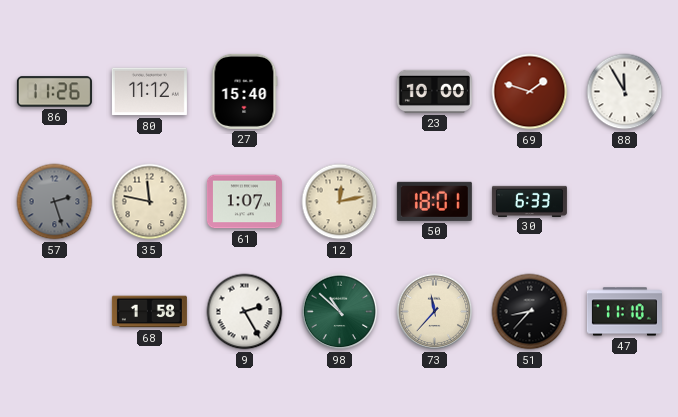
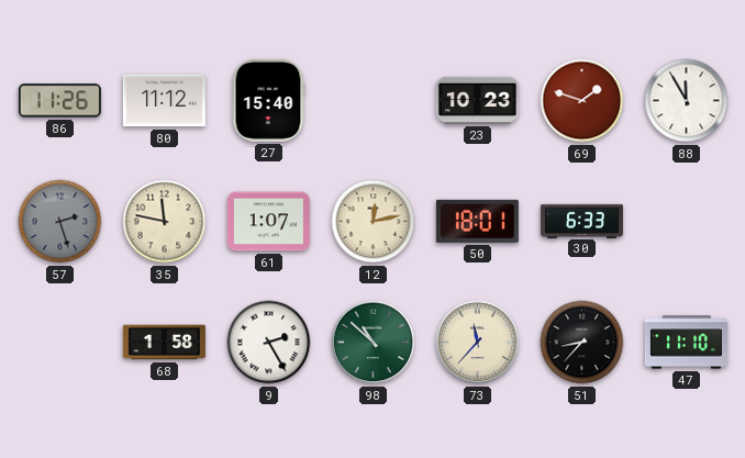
23: 10:00 -> 10:23
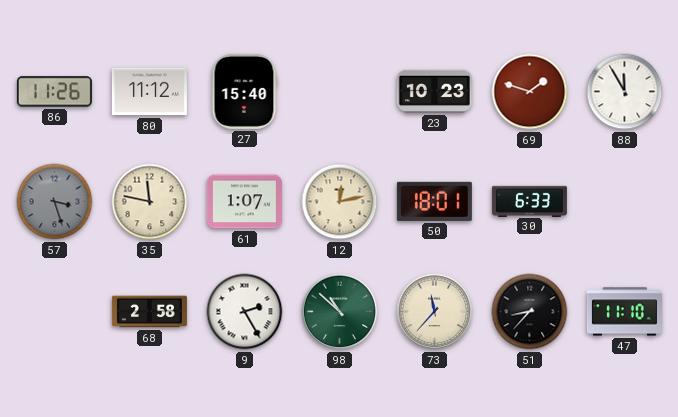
57: 2:27 -> 3:27
68: 1:58 -> 2:58
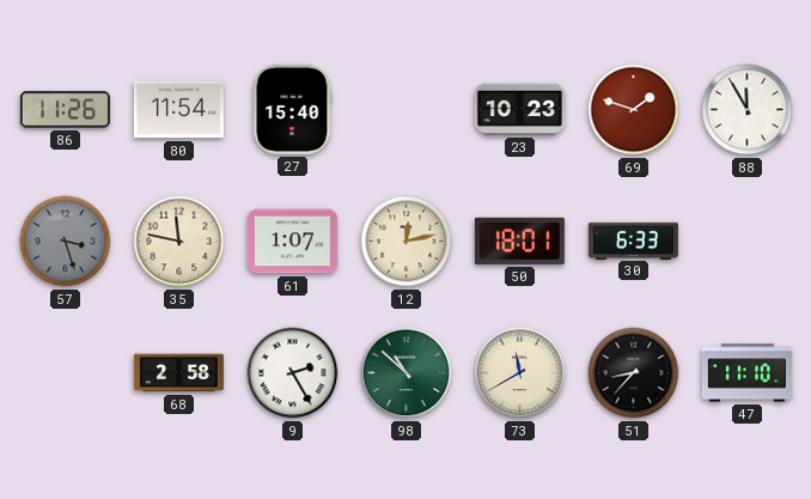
80: 11:12 -> 11:54
73: 11:37 -> 11:40
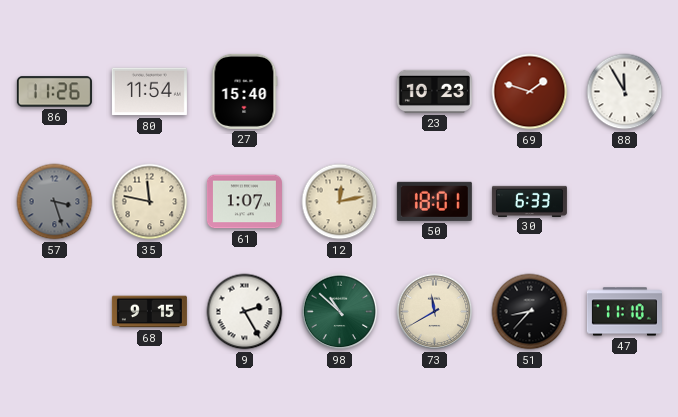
68: 2:58 -> 9:15
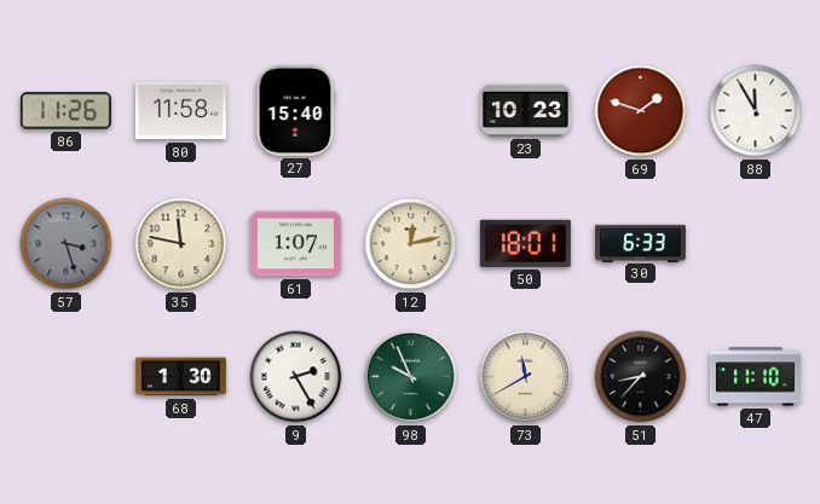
80: 11:54 -> 11:58
68: 9:15 -> 1:30
98: 10:52 -> 9:56
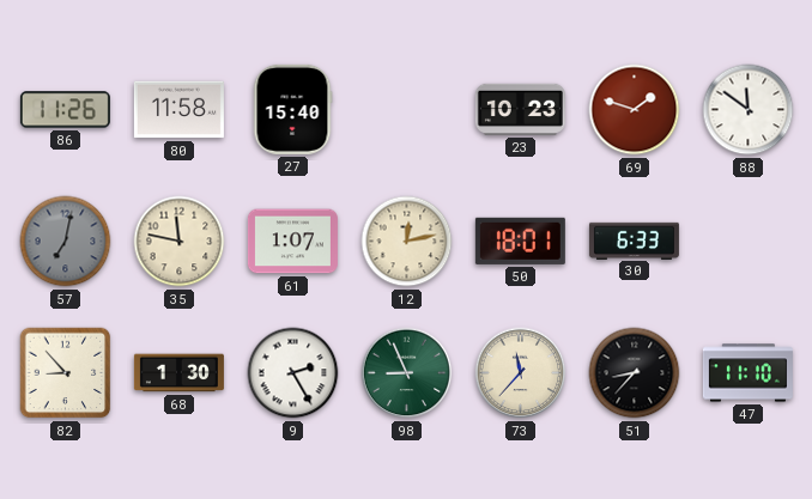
88: 11:55 -> 11:51
57: 3:27 -> 7:02
82: none -> 8:53
98: 9:56 -> 8:56
73: 11:40 -> 11:37
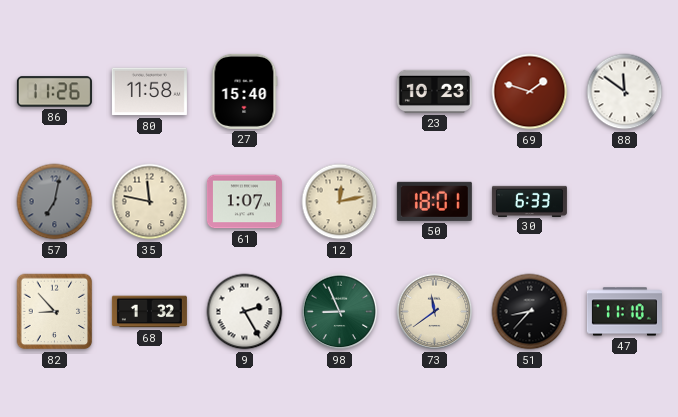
68: 1:30 -> 1:32
73: 11:37 -> 11:39
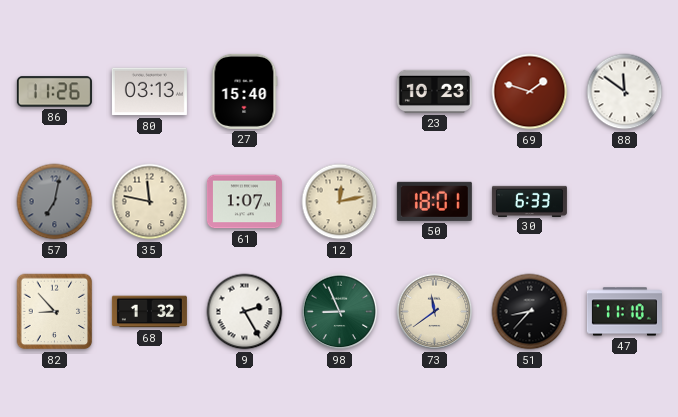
80: 11:58 -> 03:13
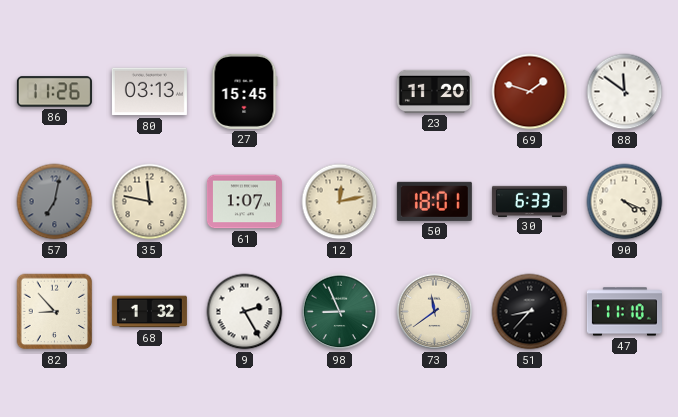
27: 15:40 -> 15:45
23: 10:23 -> 11:20
90: none -> 4:19
